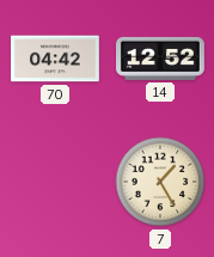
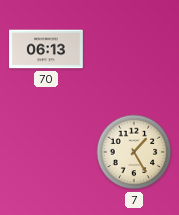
70: 04:42 -> 06:13
14: 12:52 -> none
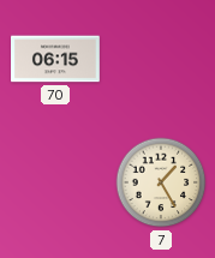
70: 06:13 -> 06:15
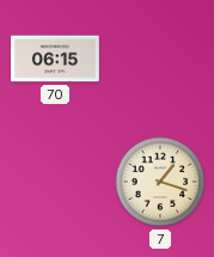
7: 1:25 -> 1:18
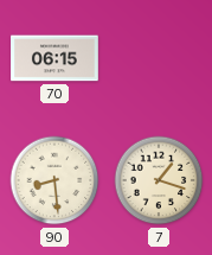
90: none -> 8:29
